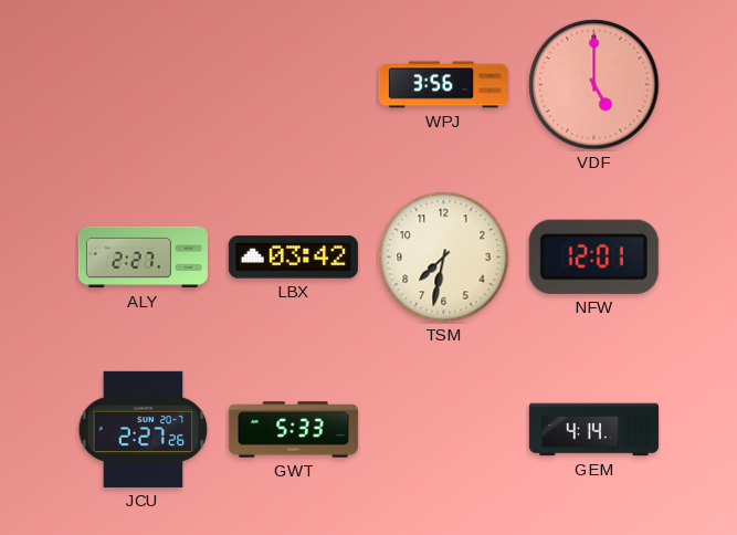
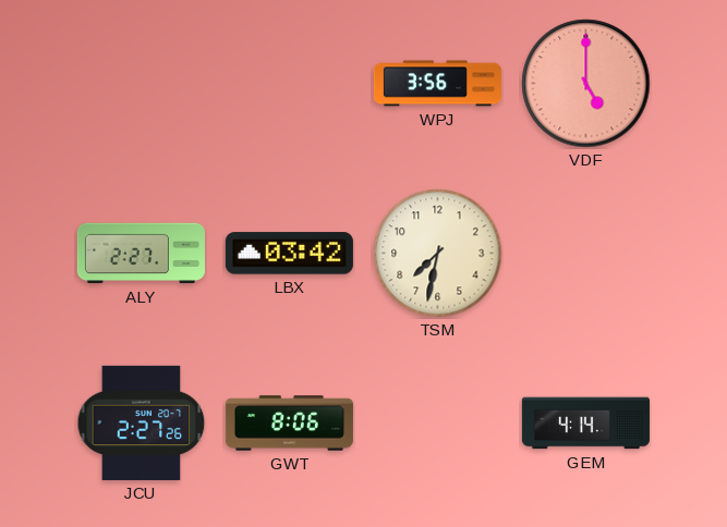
NFW: 12:01 -> none
GWT: 5:33 -> 8:06
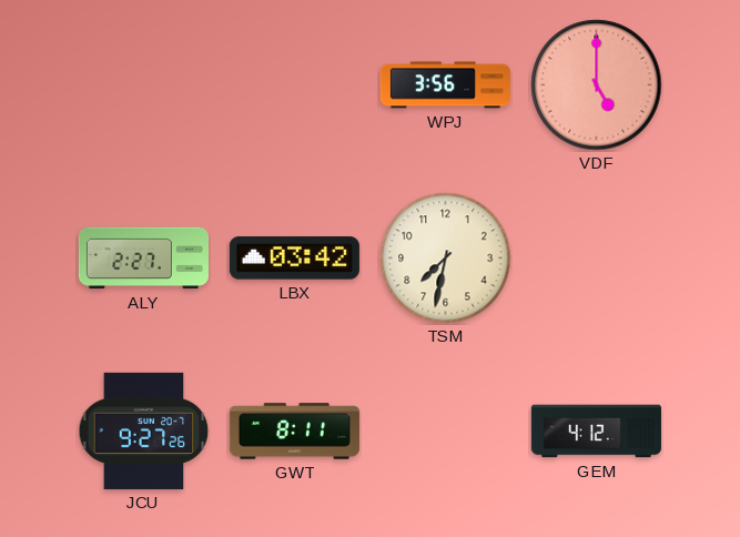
JCU: 2:27 -> 9:27
GWT: 8:06 -> 8:11
GEM: 4:14 -> 4:12
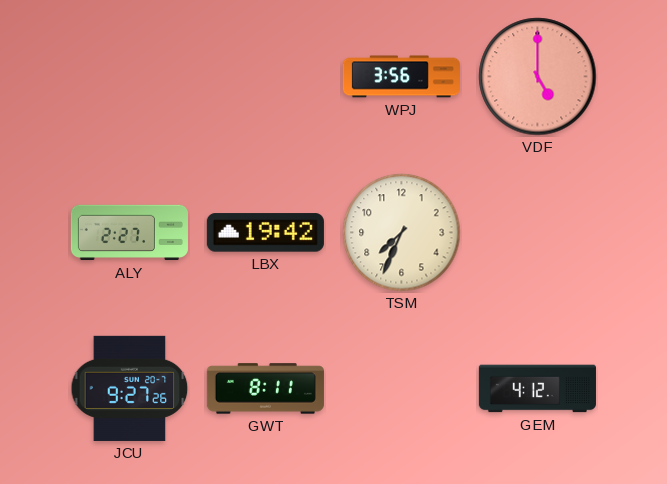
LBX: 03:42 -> 19:42
TSM: 7:32 -> 7:34
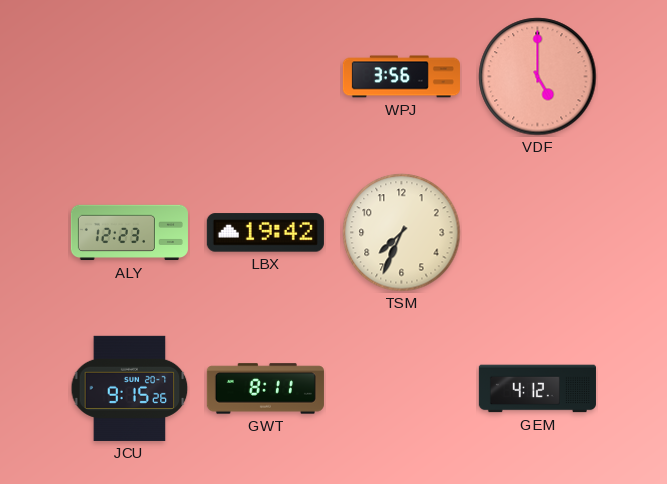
ALY: 2:27 -> 12:23
JCU: 9:27 -> 9:15
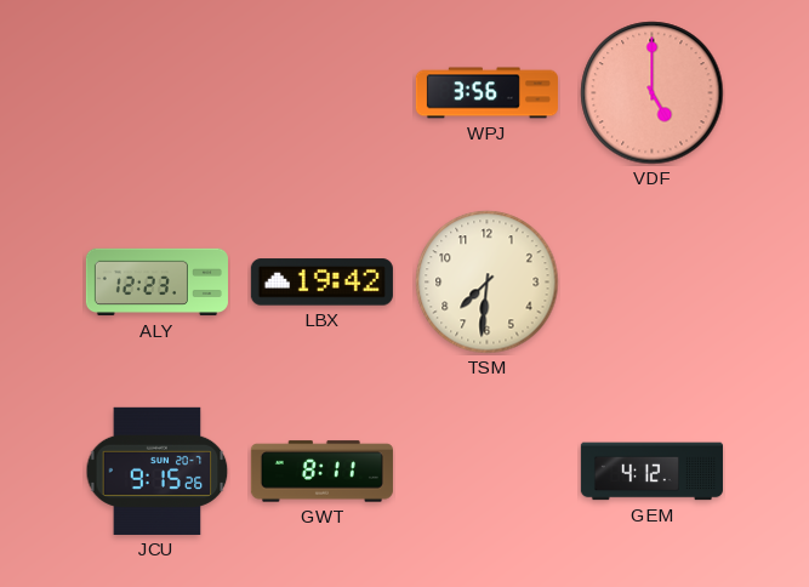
TSM: 7:34 -> 7:31
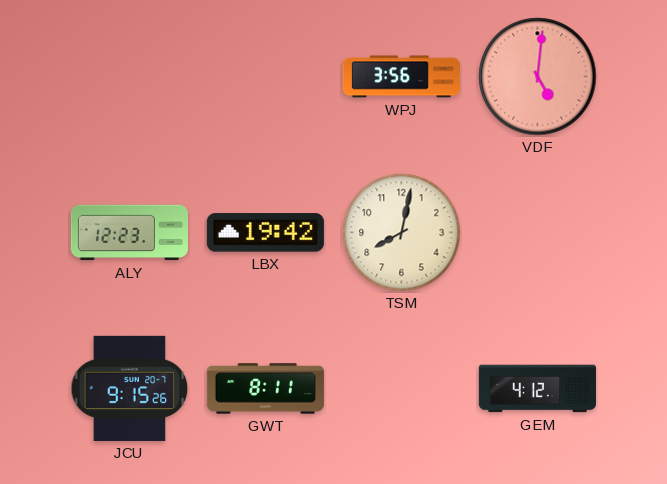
VDF: 5:00 -> 5:01
TSM: 7:31 -> 8:02
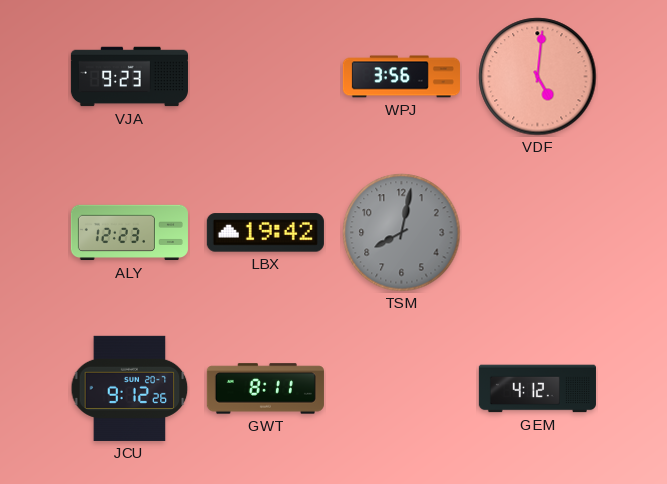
VJA: none -> 9:23
TSM dial: cream -> grey
JCU: 9:15 -> 9:12
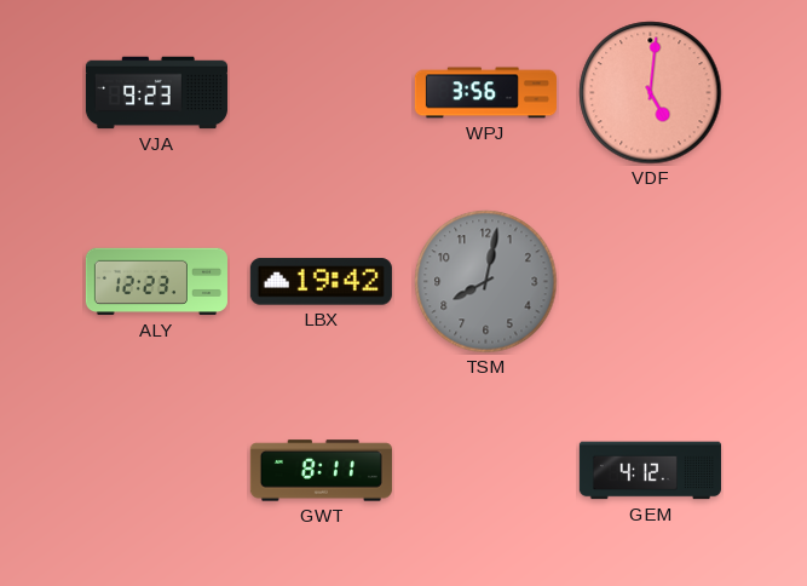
JCU: 9:12 -> none
